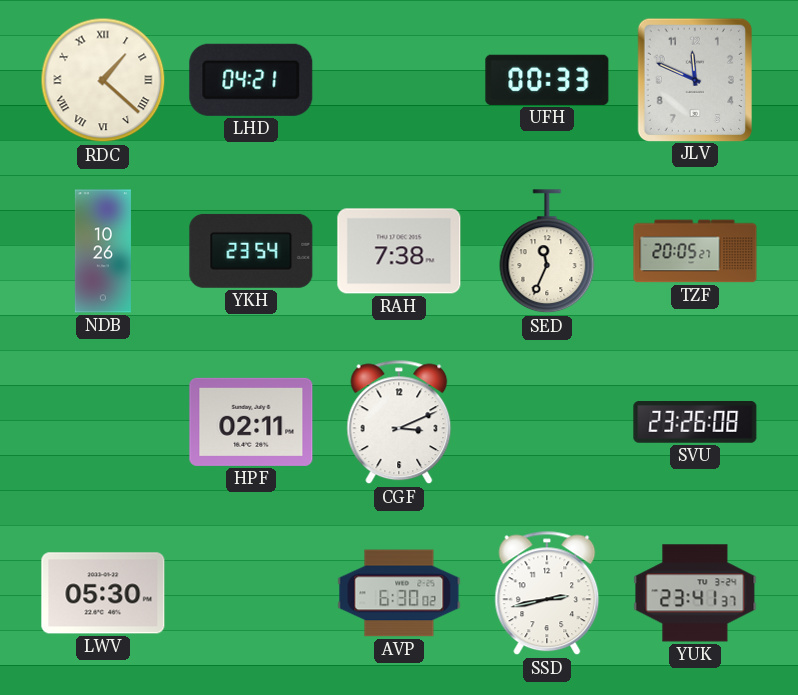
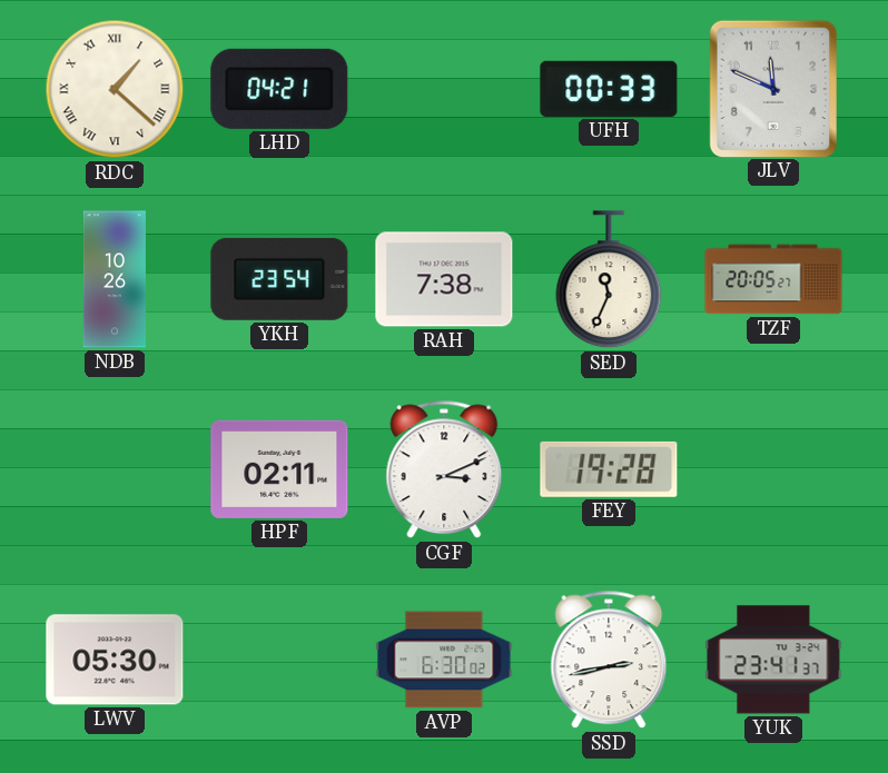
FEY: none -> 19:28
SVU: 23:26 -> none
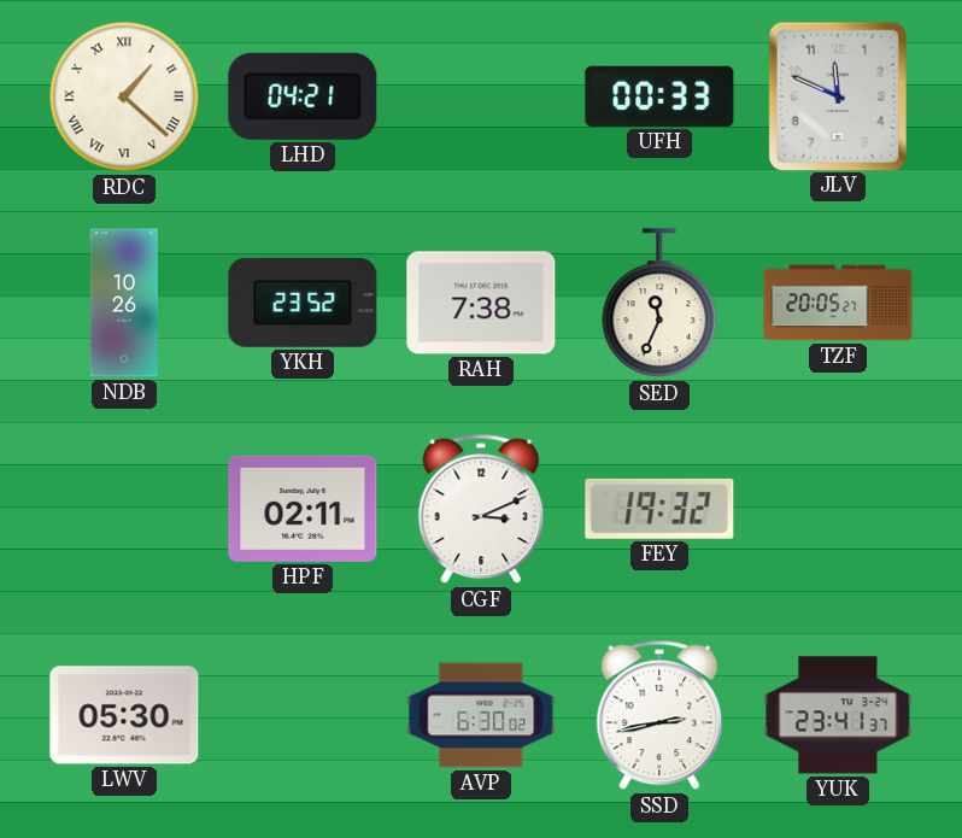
YKH: 23:54 -> 23:52
FEY: 19:28 -> 19:32
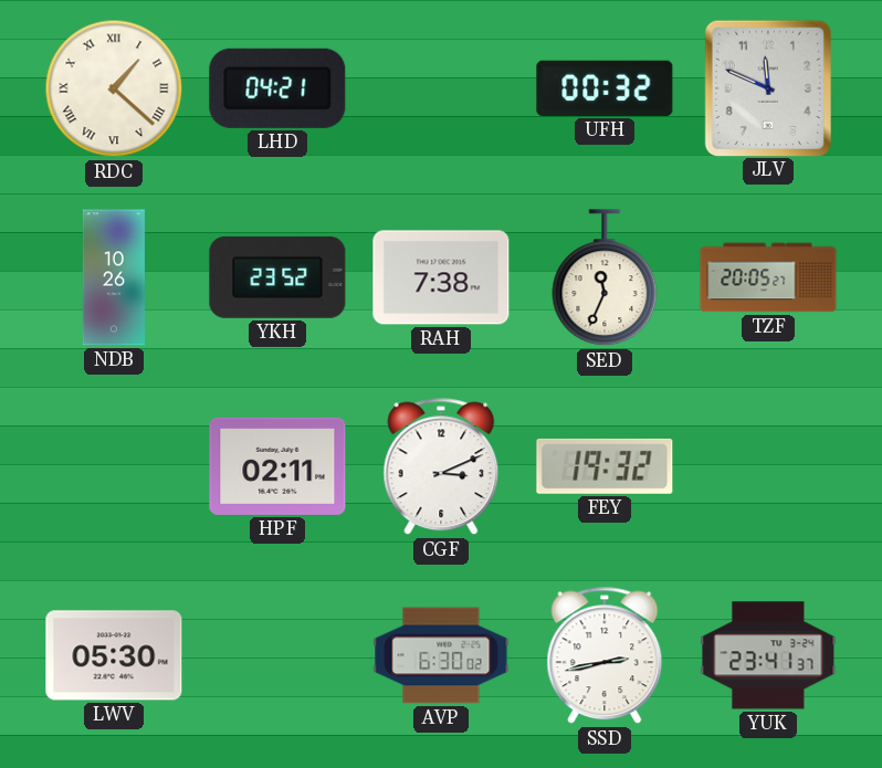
UFH: 00:33 -> 00:32
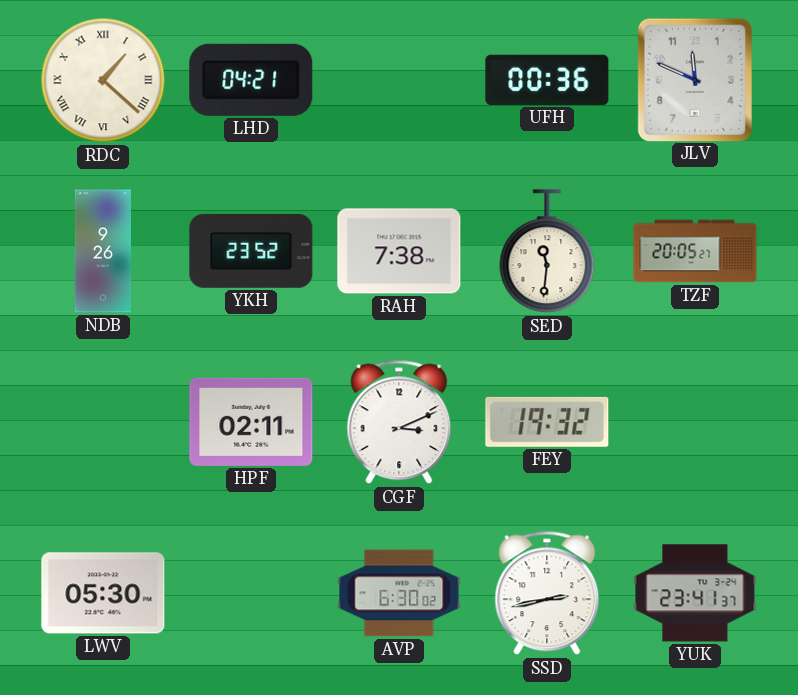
UFH: 00:32 -> 00:36
NDB: 10:26 -> 9:26
SED: 11:34 -> 11:31
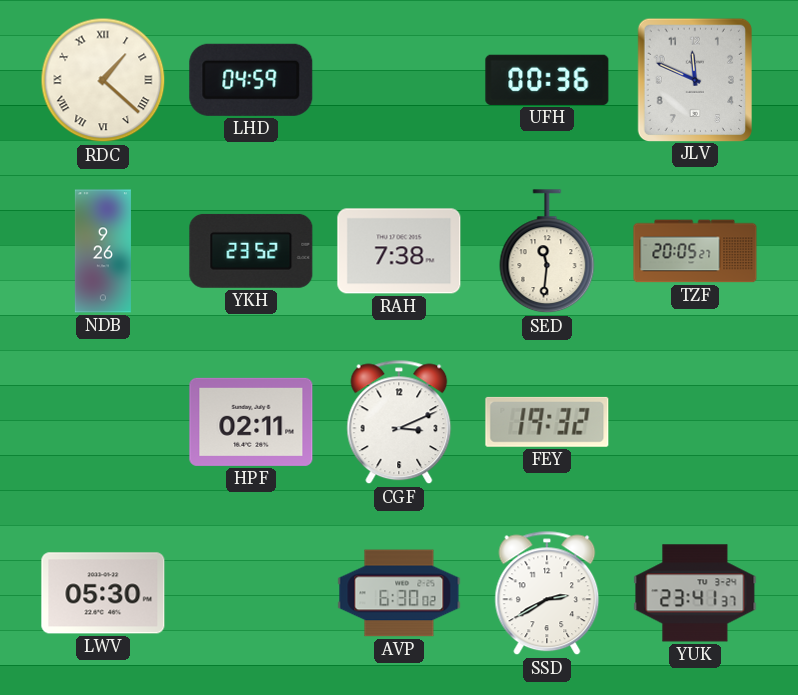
LHD: 04:21 -> 04:59
SSD: 2:43 -> 2:40
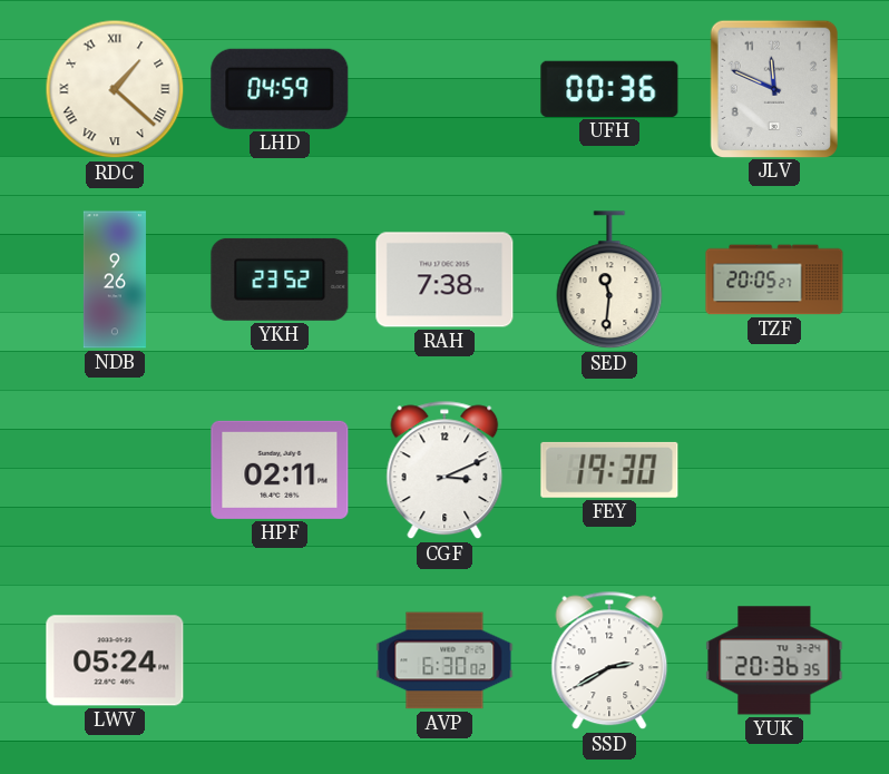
FEY: 19:32 -> 19:30
LWV: 05:30 -> 05:24
YUK: 23:41 -> 20:36
